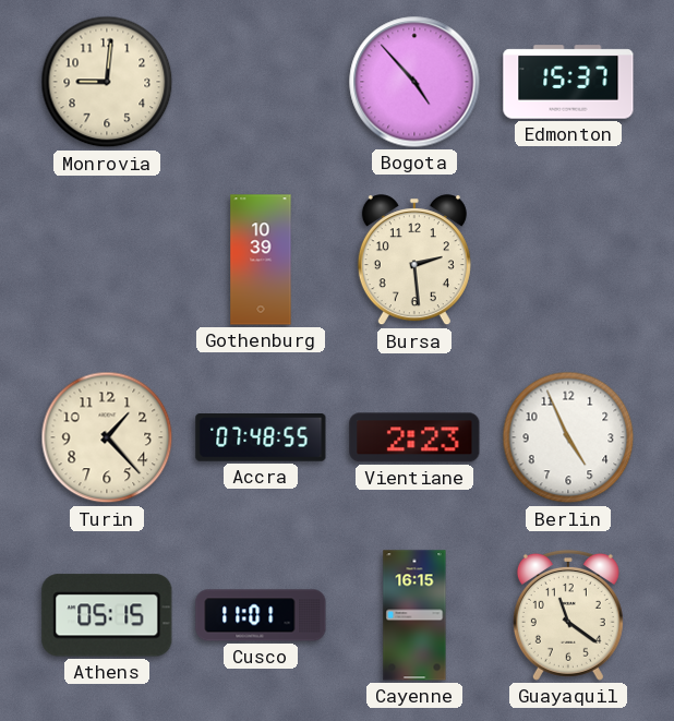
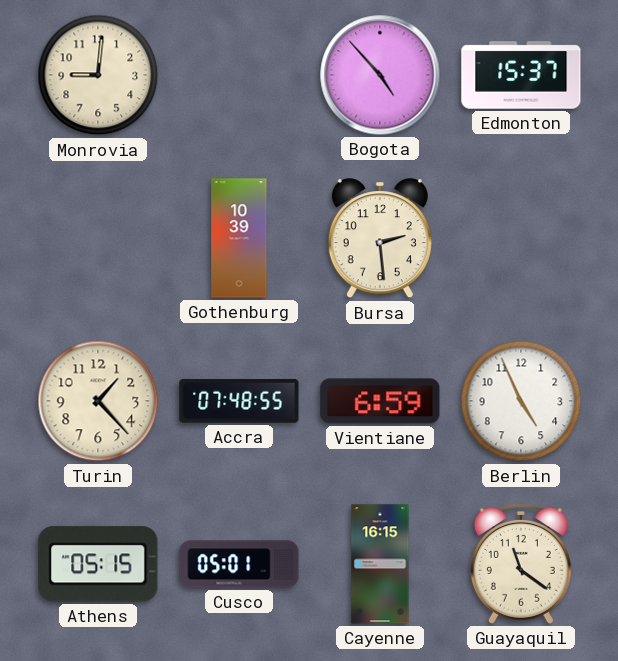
Vientiane: 2:23 -> 6:59
Cusco: 11:01 -> 05:01
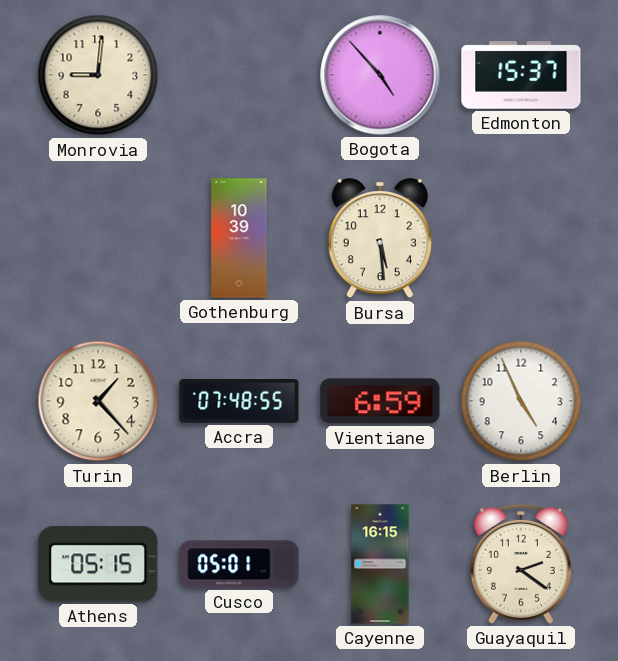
Bursa: 2:29 -> 5:29
Guayaquil: 11:21 -> 2:21
